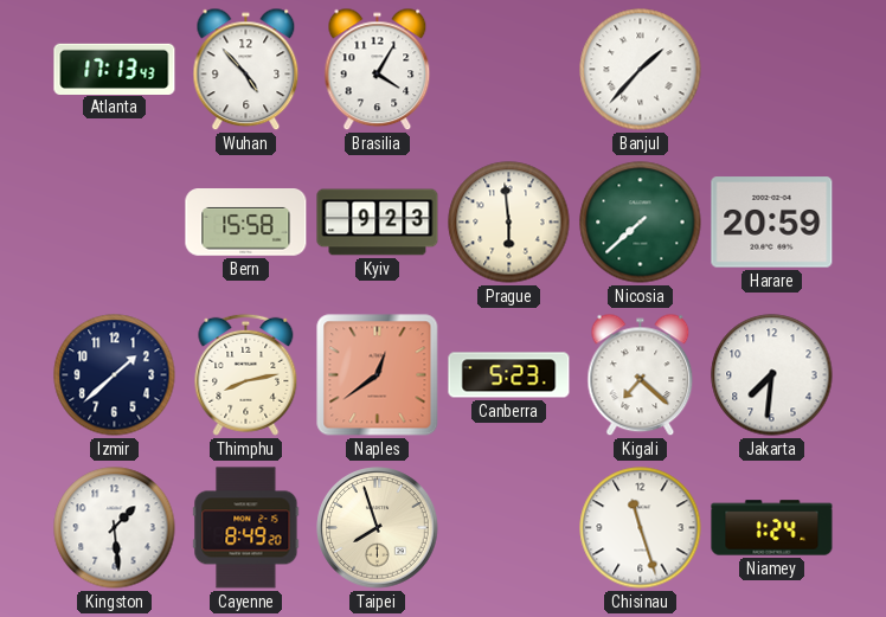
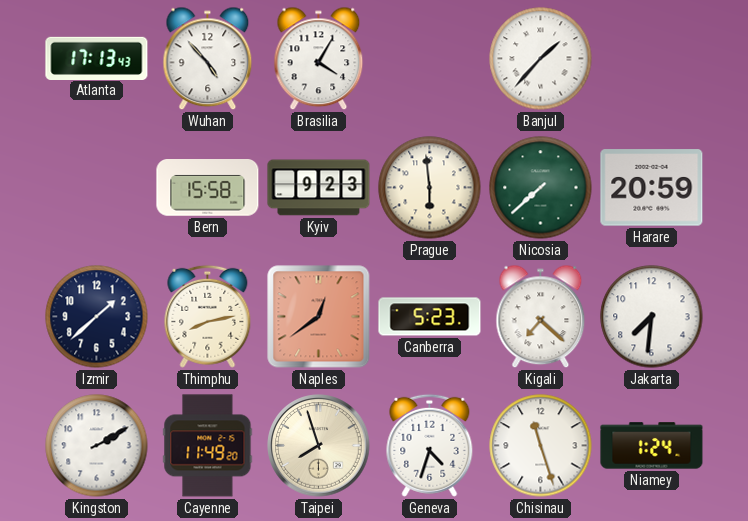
Kingston: 1:29 -> 2:10
Cayenne: 8:49 -> 11:49
Geneva: none -> 4:33
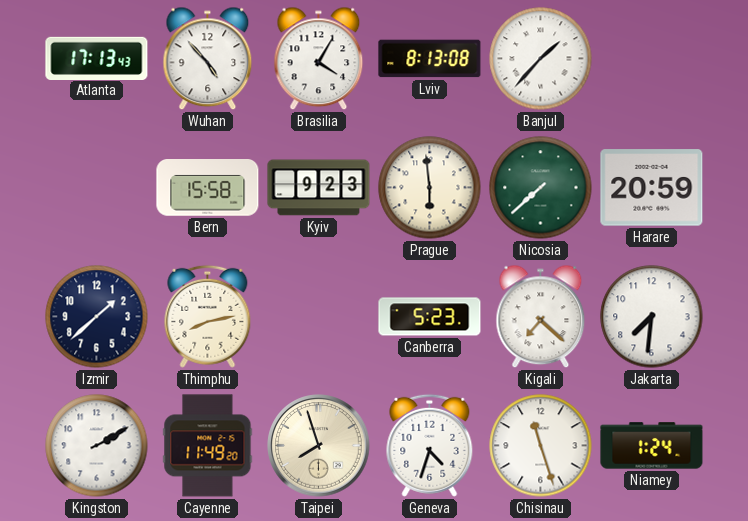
Lviv: none -> 8:13
Naples: 12:39 -> none
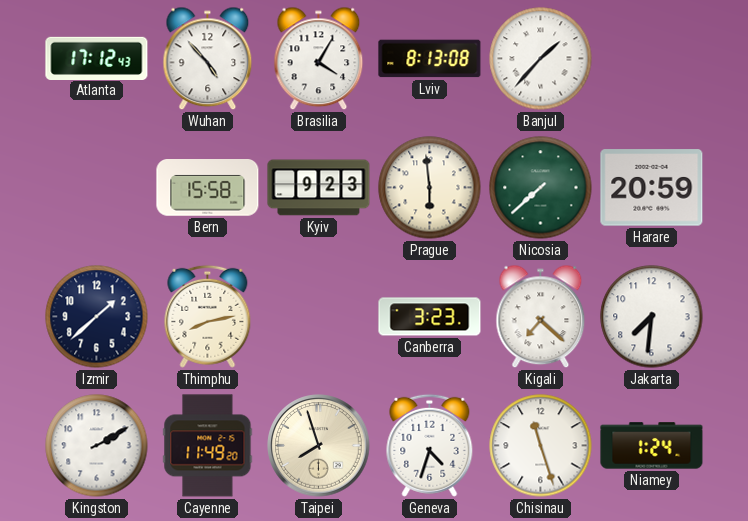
Atlanta: 17:13 -> 17:12
Canberra: 5:23 -> 3:23
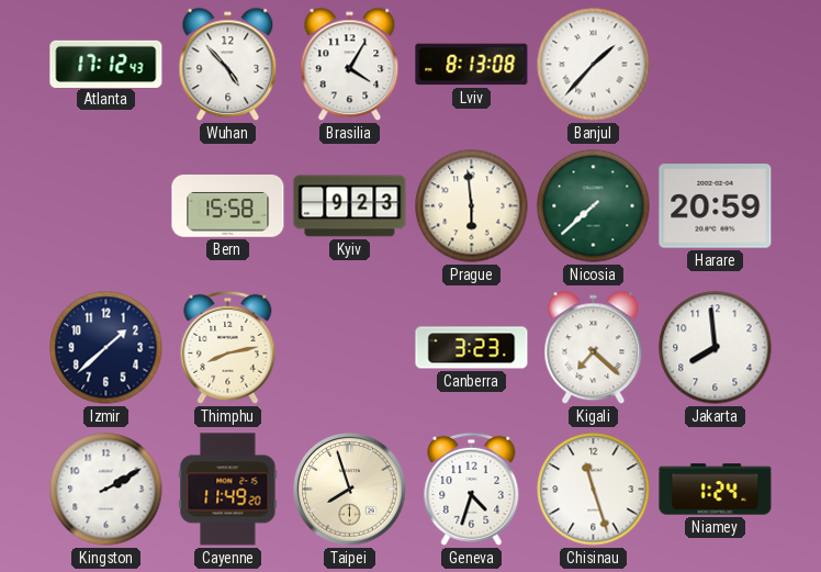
Jakarta: 7:31 -> 7:59
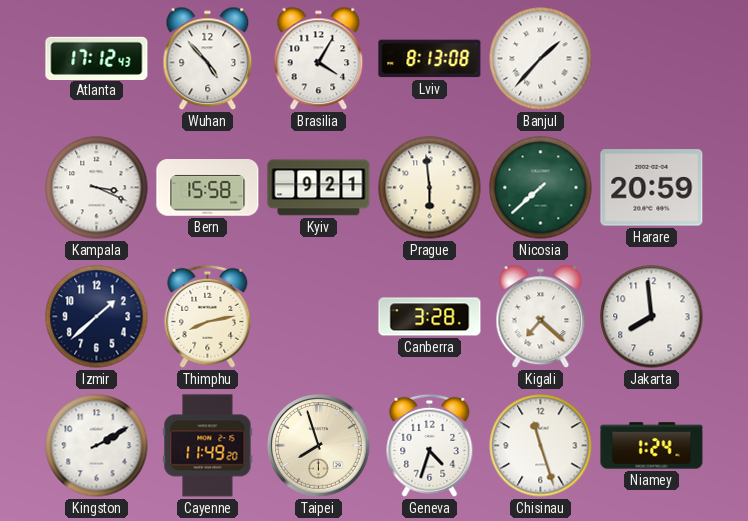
Kampala: none -> 3:19
Kyiv: 9:23 -> 9:21
Canberra: 3:23 -> 3:28
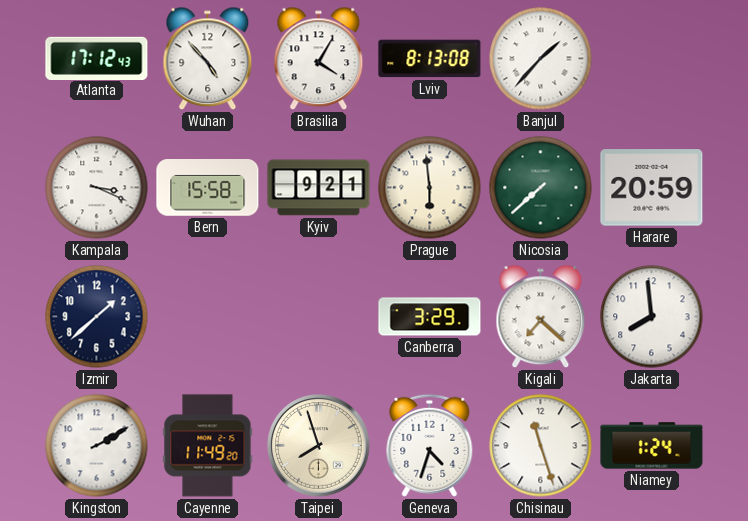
Thimphu: 8:13 -> none
Canberra: 3:28 -> 3:29
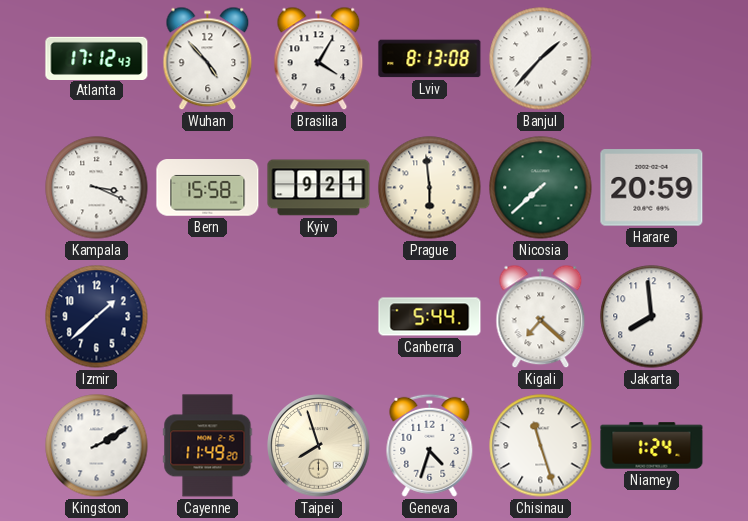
Canberra: 3:29 -> 5:44
